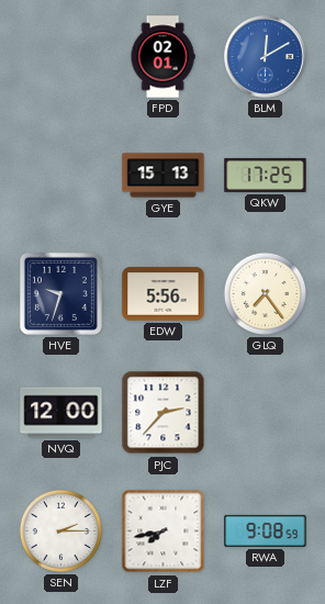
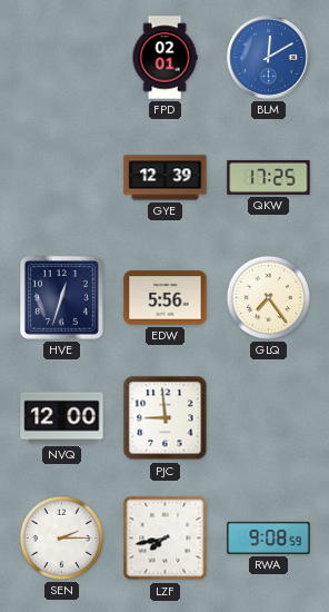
GYE: 15:13 -> 12:39
HVE: 9:33 -> 12:33
PJC: 2:37 -> 8:59
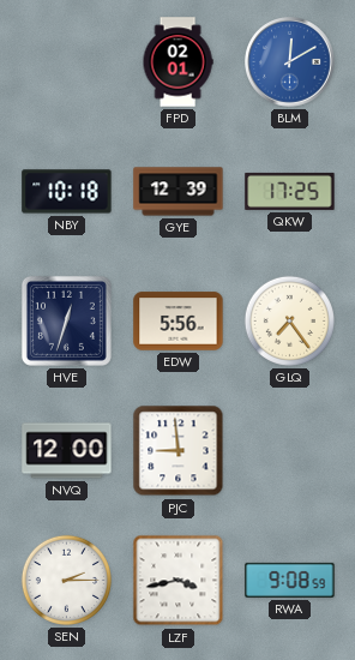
NBY: none -> 10:18
LZF: 7:43 -> 3:43
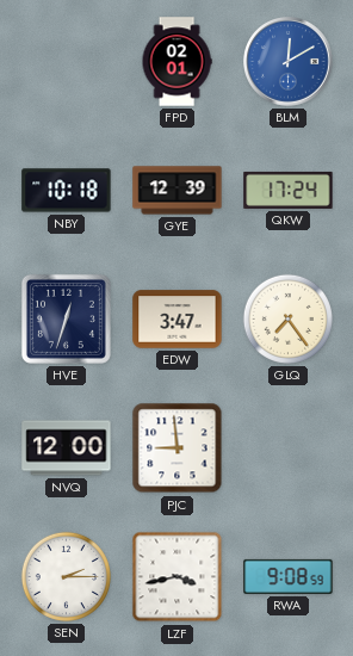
QKW: 17:25 -> 17:24
EDW: 5:56 -> 3:47
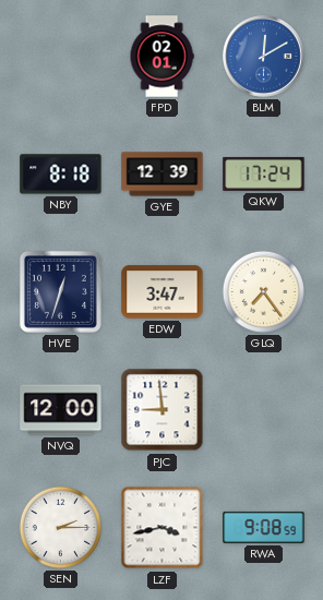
NBY: 10:18 -> 8:18
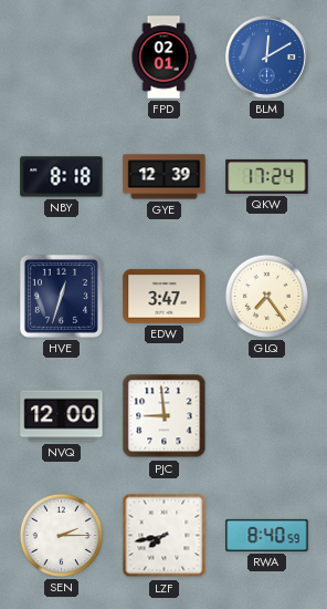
LZF: 3:43 -> 7:43
RWA: 9:08 -> 8:40
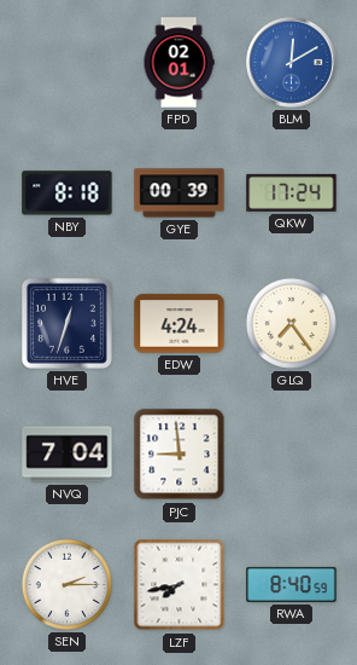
GYE: 12:39 -> 00:39
EDW: 3:47 -> 4:24
NVQ: 12:00 -> 7:04
